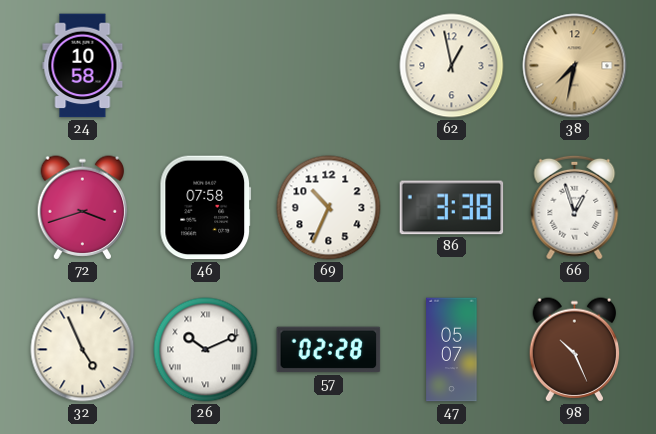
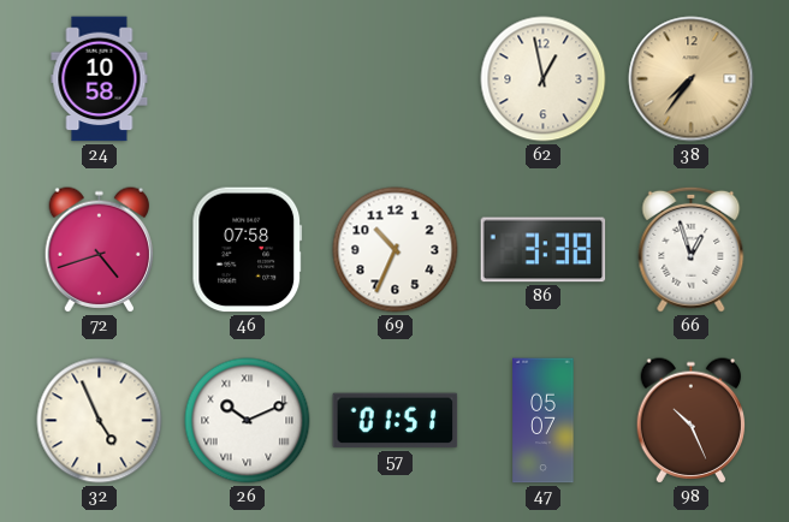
38: 7:32 -> 7:36
72: 3:42 -> 4:42
57: 02:28 -> 01:51
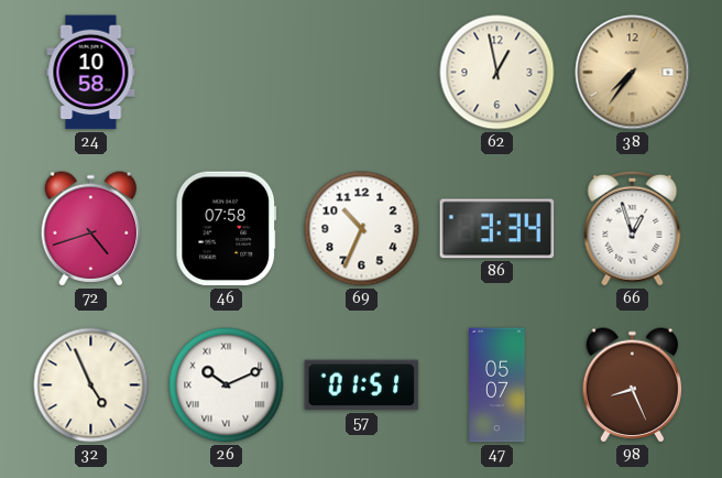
86: 3:38 -> 3:34
98: 10:26 -> 8:26
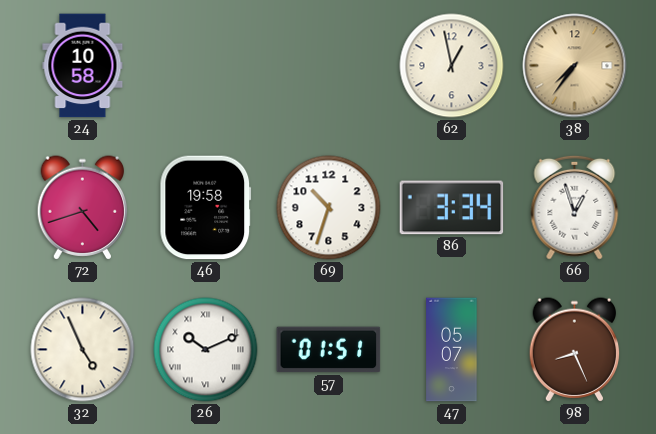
46: 07:58 -> 19:58
69: 10:34 -> 10:33
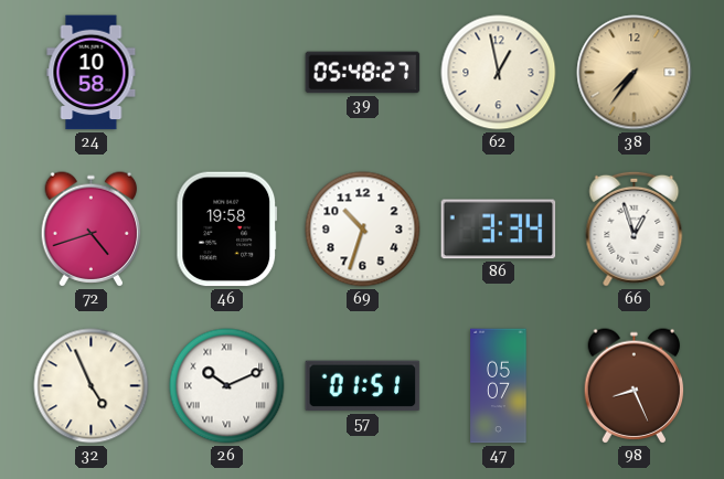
39: none -> 05:48
